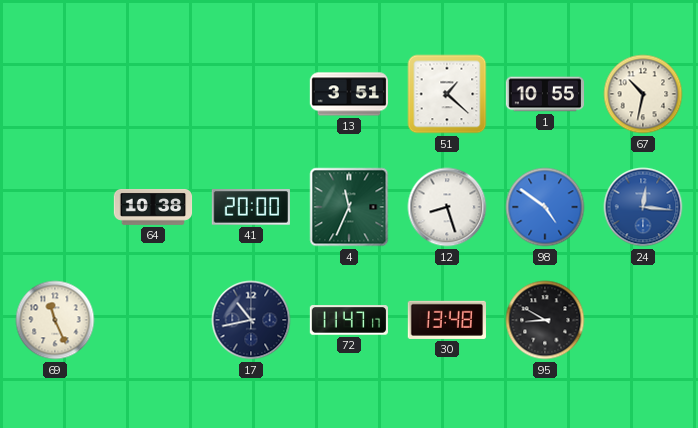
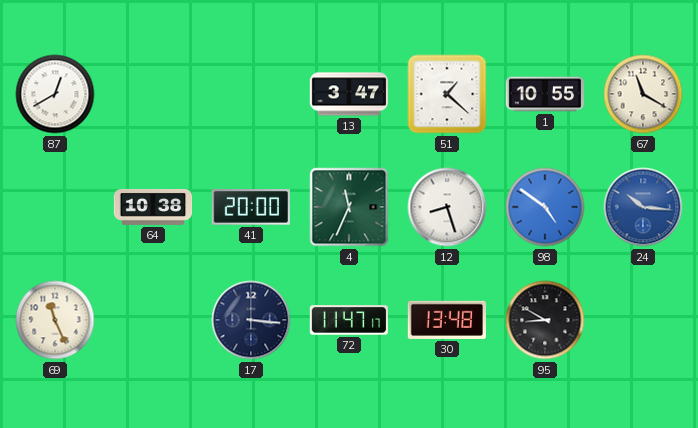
87: none -> 12:40
13: 3:51 -> 3:47
67: 10:32 -> 11:20
24: 12:16 -> 10:16
17: 10:43 -> 3:16
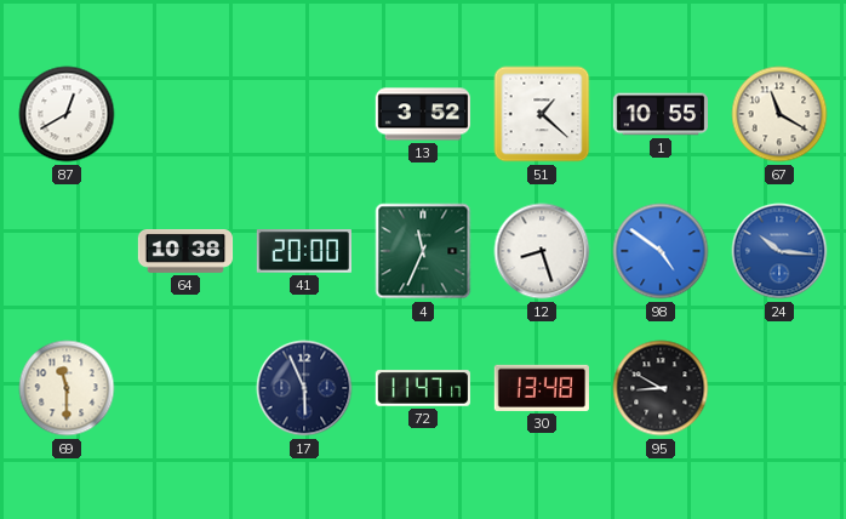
13: 3:47 -> 3:52
69: 11:26 -> 11:30
17: 3:16 -> 5:56
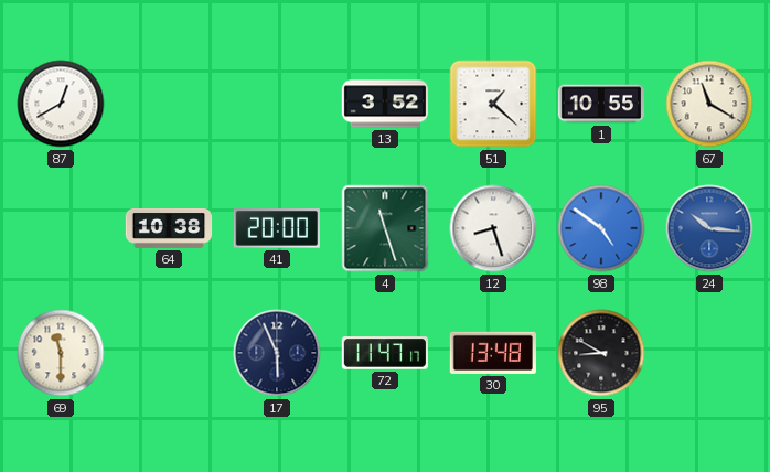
4: 11:34 -> 11:27
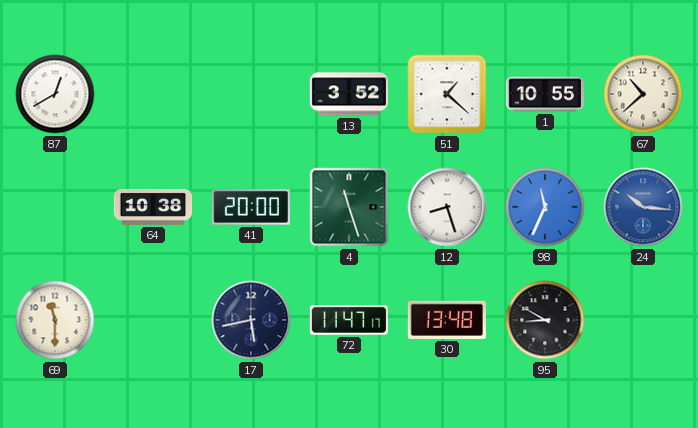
67: 11:20 -> 10:38
98: 4:51 -> 11:34
17: 5:56 -> 5:43
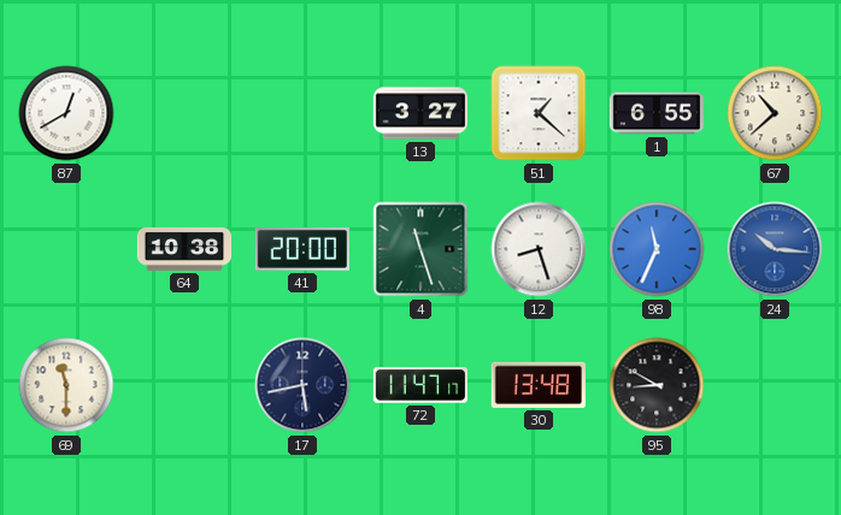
13: 3:52 -> 3:27
1: 10:55 -> 6:55
